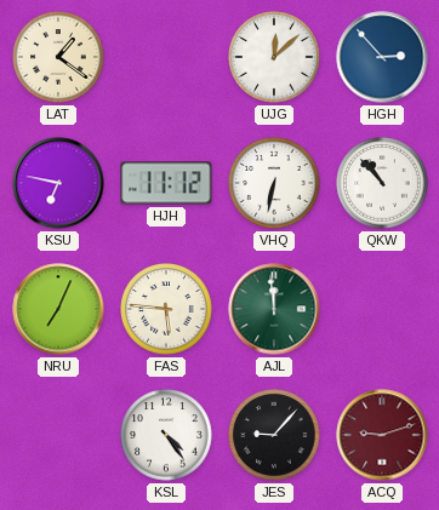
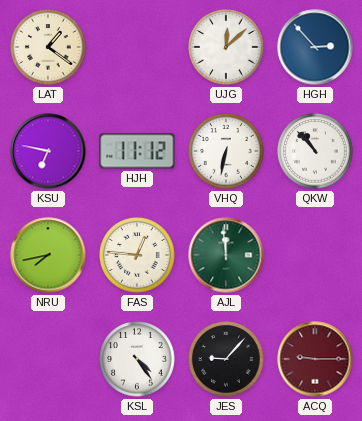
NRU: 7:04 -> 7:43
FAS: 5:46 -> 12:46
ACQ: 9:12 -> 9:15
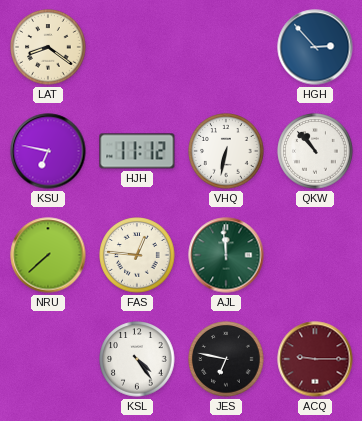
LAT: 1:21 -> 8:21
UJG: 12:08 -> none
NRU: 7:43 -> 7:38
JES: 9:07 -> 6:47
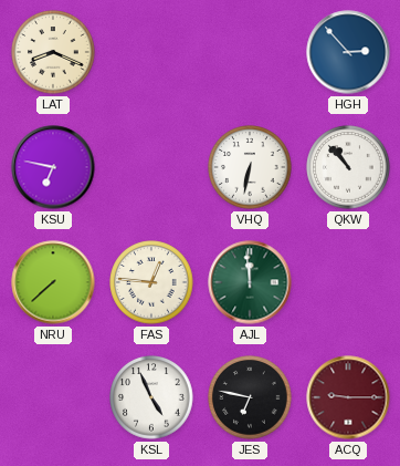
LAT: 8:21 -> 8:19
HJH: 11:12 -> none
KSL: 4:24 -> 4:56
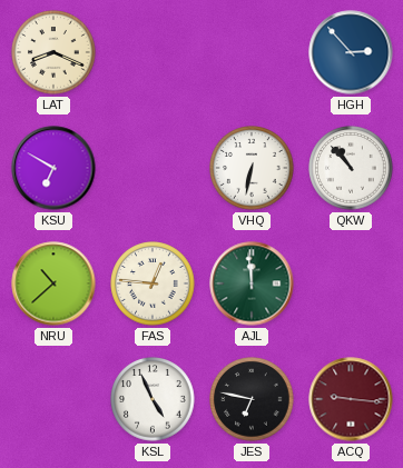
KSU: 6:47 -> 6:50
NRU: 7:38 -> 10:38
ACQ: 9:15 -> 9:16
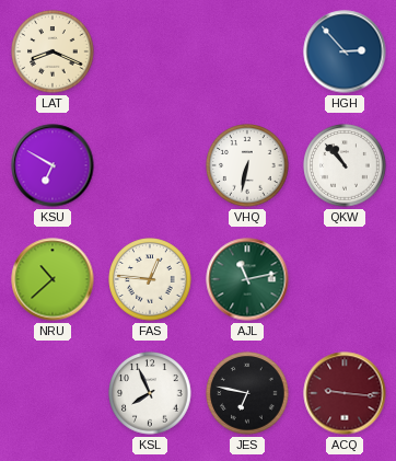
AJL: 11:59 -> 11:13
KSL: 4:56 -> 7:56
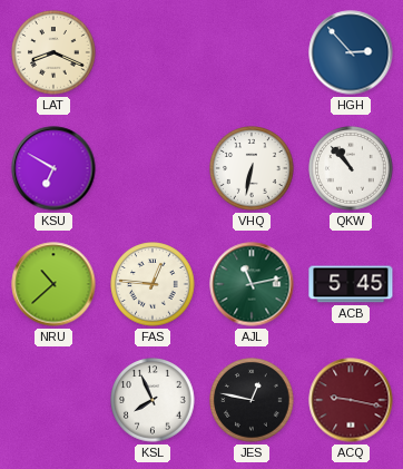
ACB: none -> 5:45
JES: 6:47 -> 12:47
ACQ: 9:16 -> 9:17
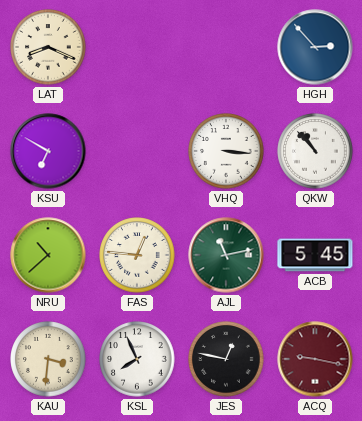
VHQ: 6:32 -> 3:16
KAU: none -> 3:31
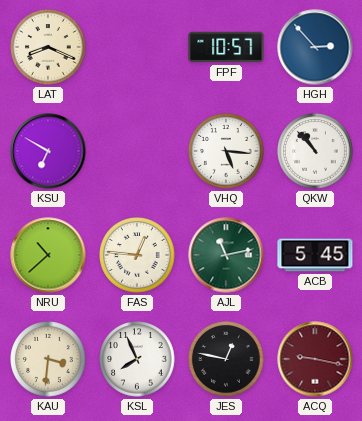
FPF: none -> 10:57
VHQ: 3:16 -> 5:16
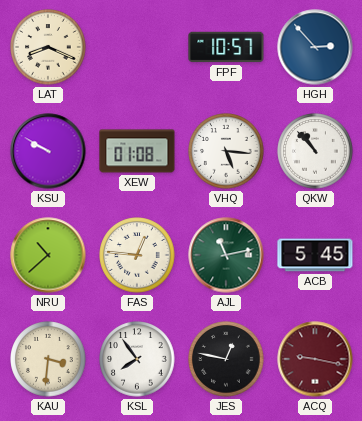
KSU: 6:50 -> 9:50
XEW: none -> 01:08
KSL: 7:56 -> 7:54
